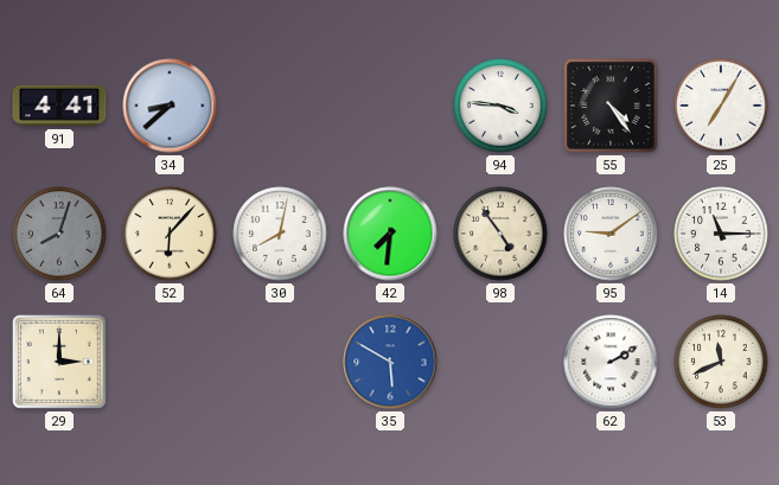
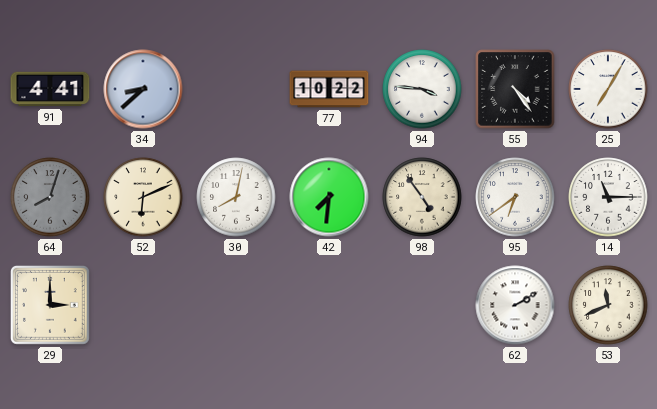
77: none -> 10:22
52: 6:07 -> 6:11
95: 9:09 -> 6:39
35: 5:50 -> none
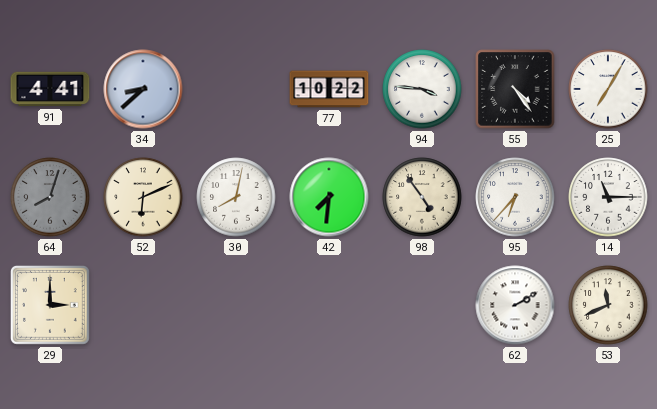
95: 6:39 -> 6:37
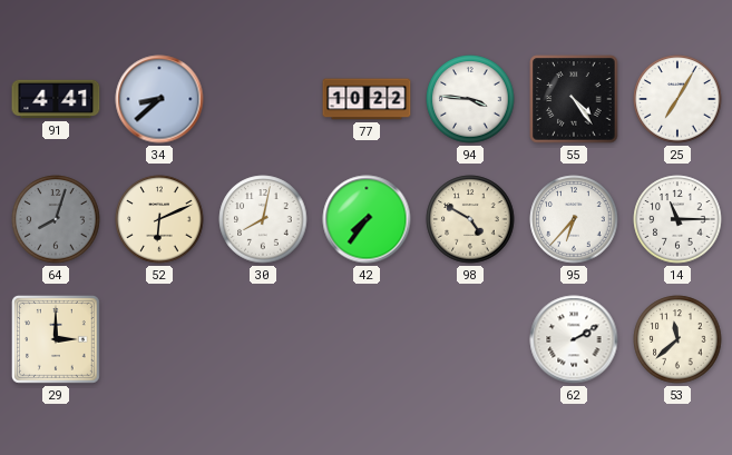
42: 7:31 -> 7:36
98: 4:54 -> 4:50
53: 11:41 -> 11:38
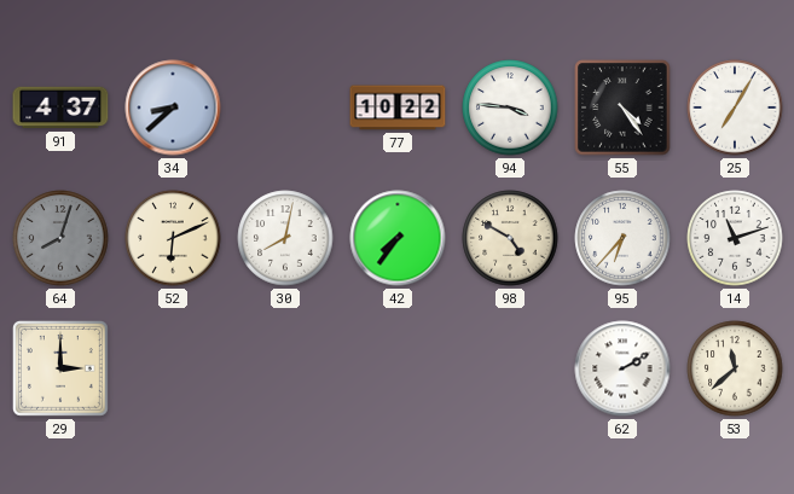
91: 4:41 -> 4:37
14: 11:15 -> 11:12
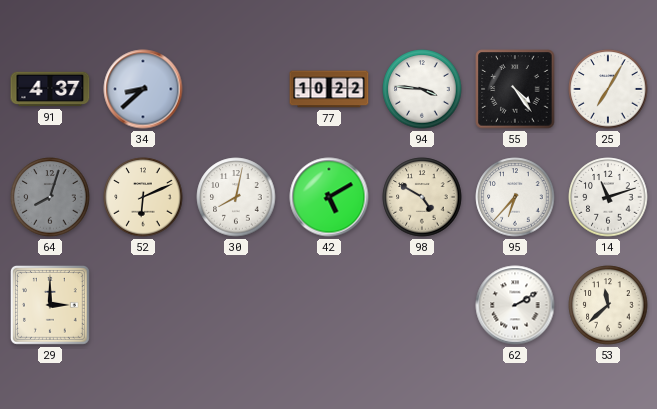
42: 7:36 -> 5:10
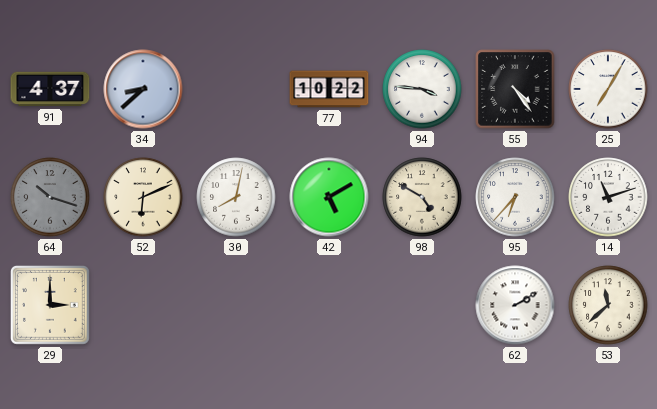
64: 8:03 -> 10:18
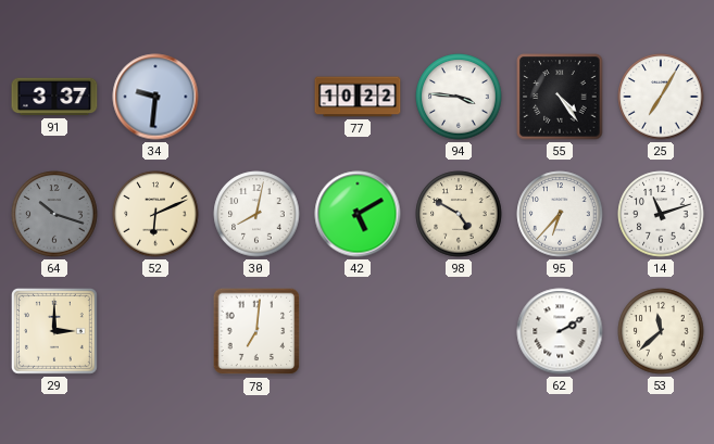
91: 4:37 -> 3:37
34: 8:38 -> 9:31
78: none -> 7:01
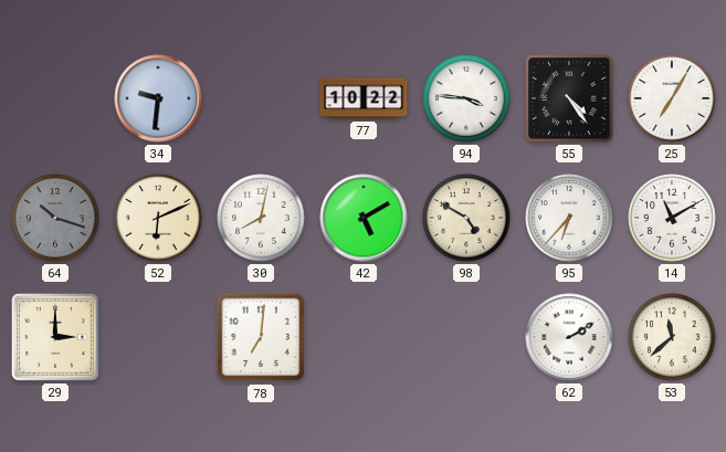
91: 3:37 -> none
14: 11:12 -> 11:10
